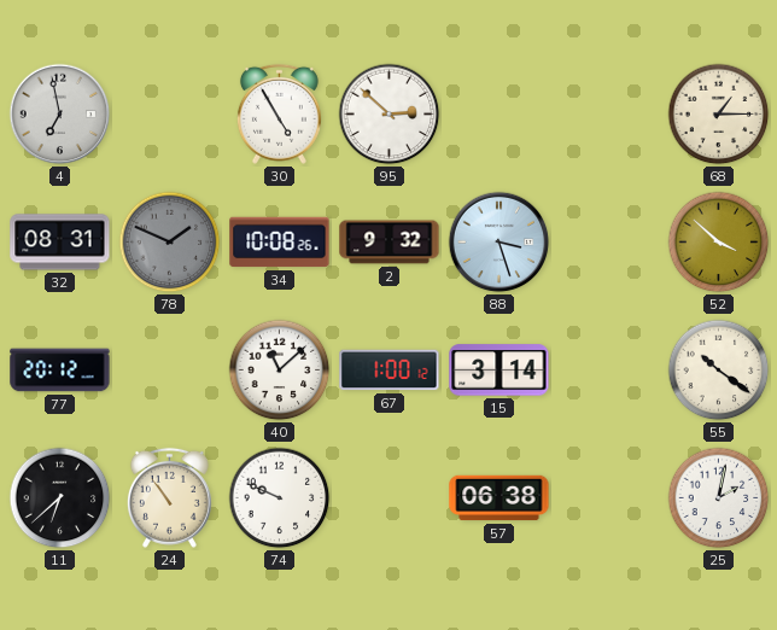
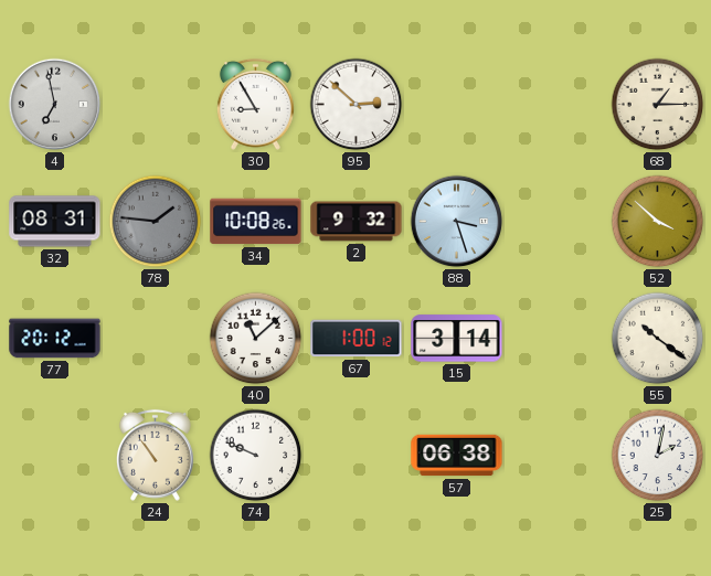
30: 4:55 -> 8:55
78: 1:49 -> 1:46
11: 6:38 -> none
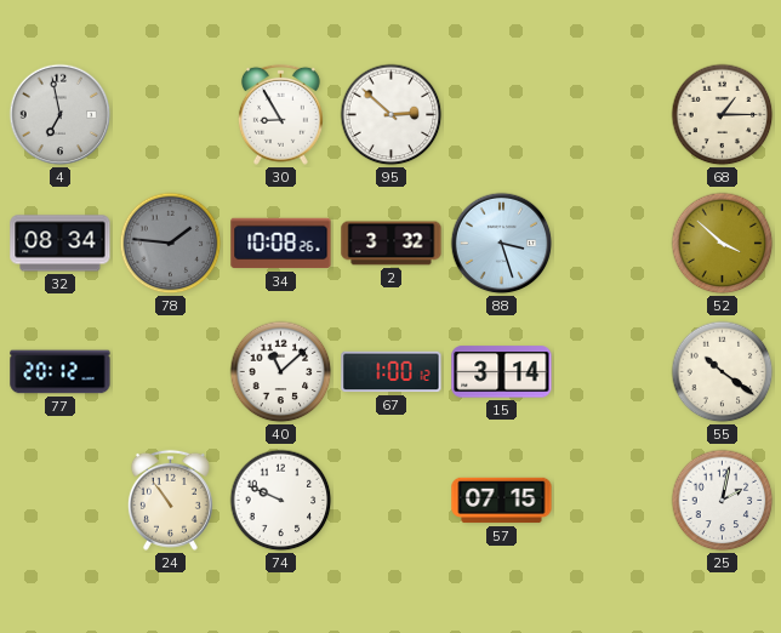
32: 08:31 -> 08:34
2: 9:32 -> 3:32
57: 06:38 -> 07:15
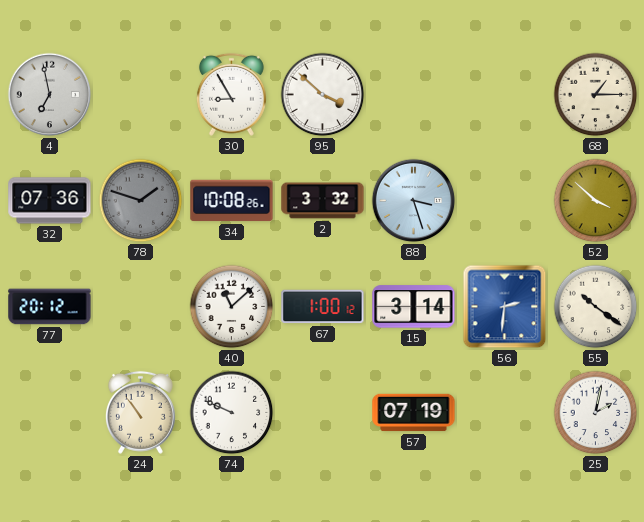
95: 2:52 -> 3:52
32: 08:34 -> 07:36
78: 1:46 -> 1:48
56: none -> 2:31
57: 07:15 -> 07:19
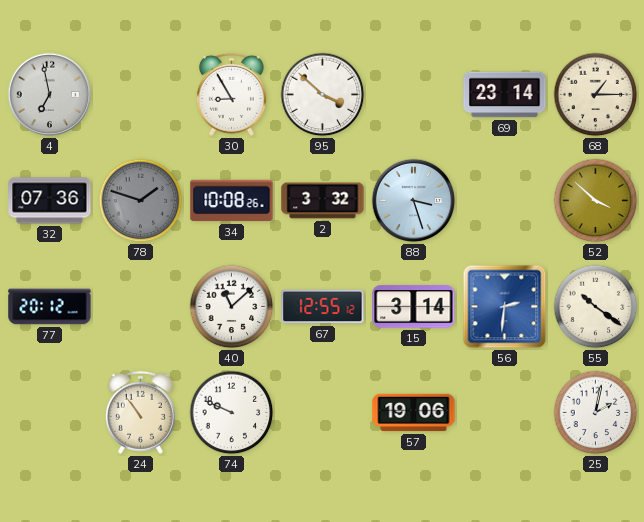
69: none -> 23:14
67: 1:00 -> 12:55
57: 07:19 -> 19:06
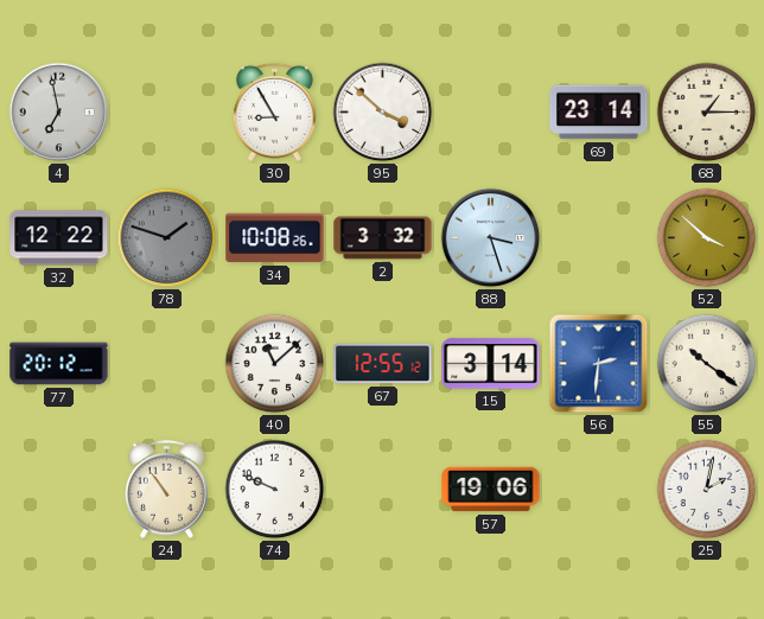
32: 07:36 -> 12:22
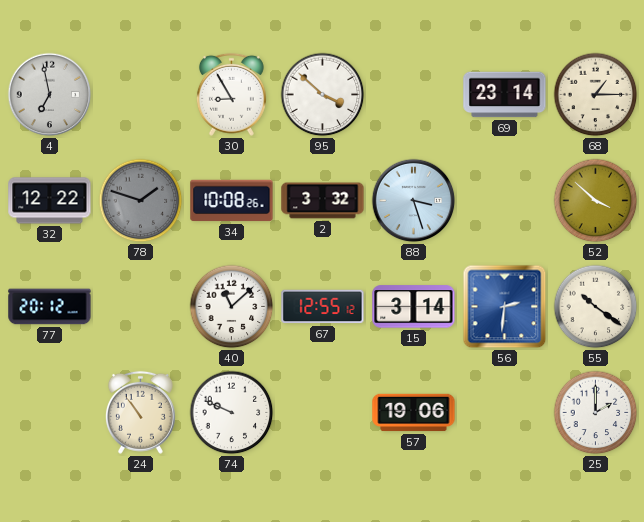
25: 2:02 -> 2:00
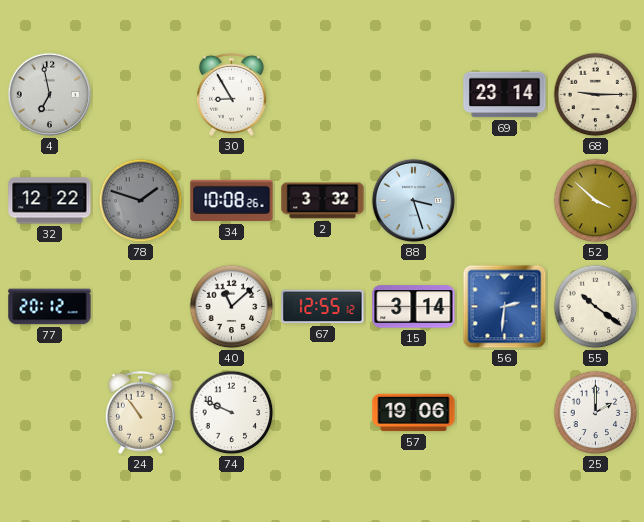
95: 3:52 -> none
68: 1:15 -> 9:15
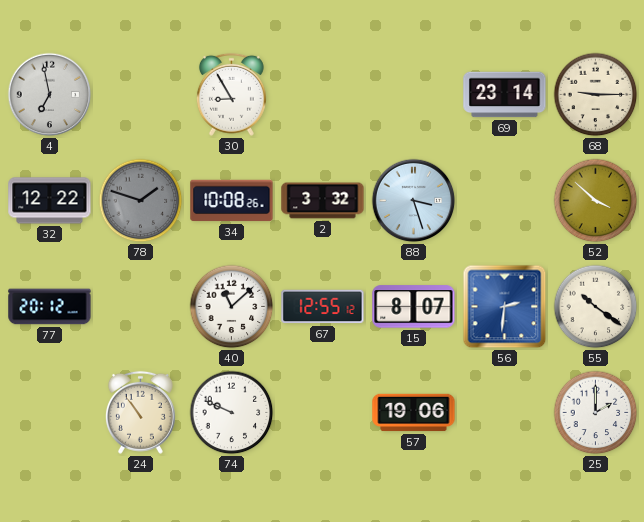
15: 3:14 -> 8:07
